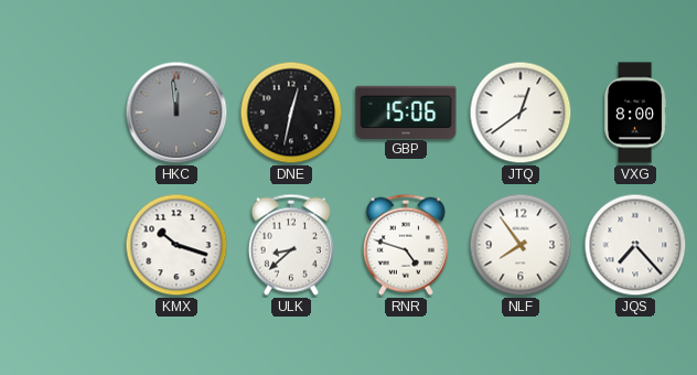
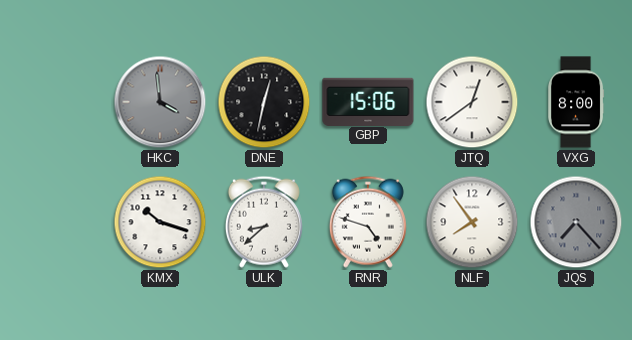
HKC: 11:59 -> 3:59
JQS dial: white -> grey
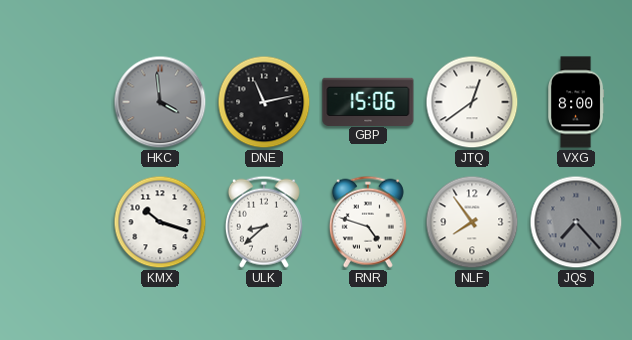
DNE: 12:32 -> 11:13
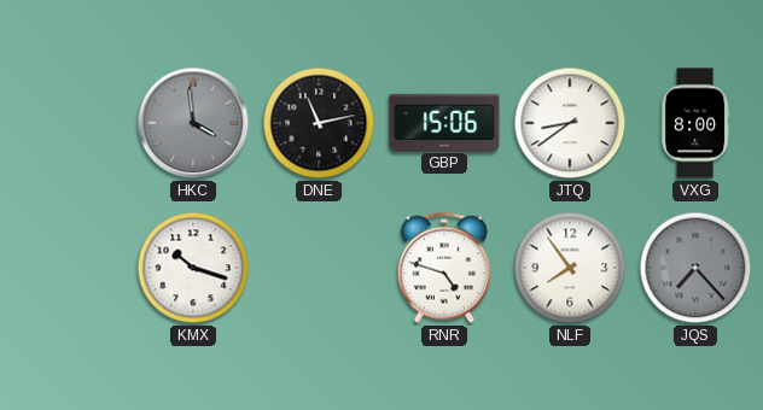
JTQ: 12:39 -> 8:39
ULK: 8:38 -> none
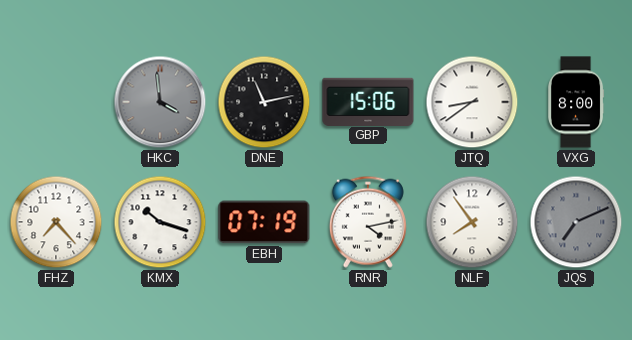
FHZ: none -> 7:23
EBH: none -> 07:19
RNR: 4:48 -> 4:13
JQS: 7:23 -> 7:11
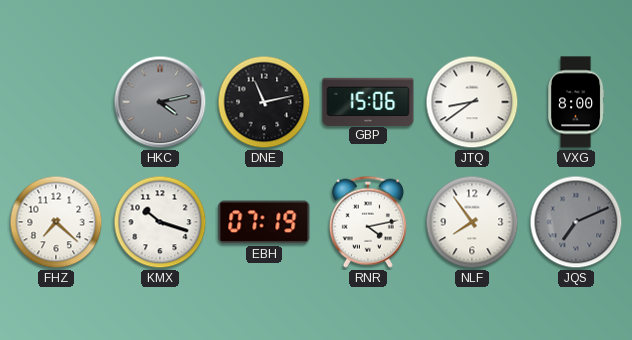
HKC: 3:59 -> 4:13
FHZ: 7:23 -> 7:22
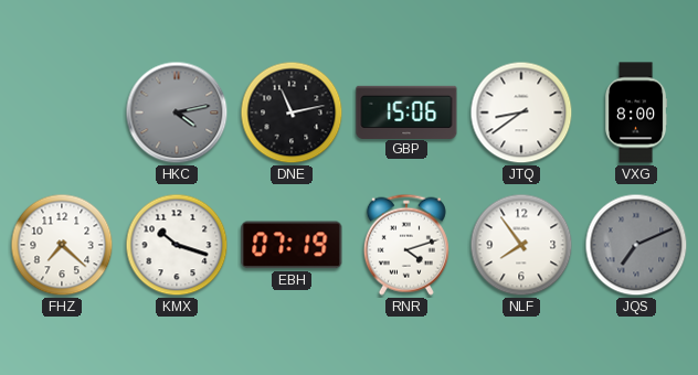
RNR: 4:13 -> 4:12
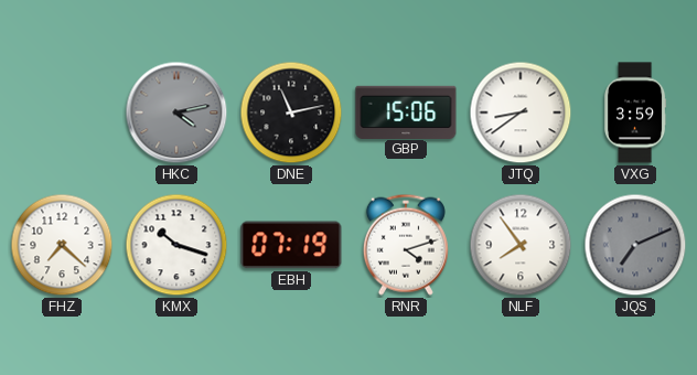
VXG: 8:00 -> 3:59
